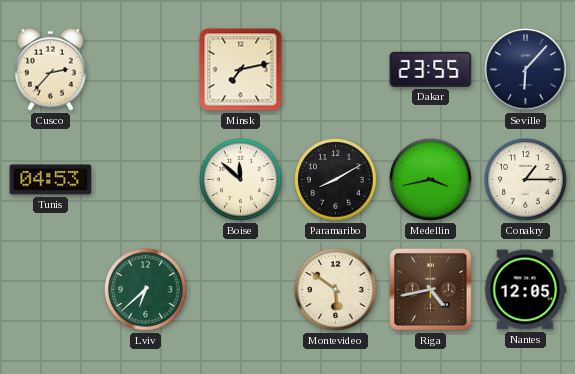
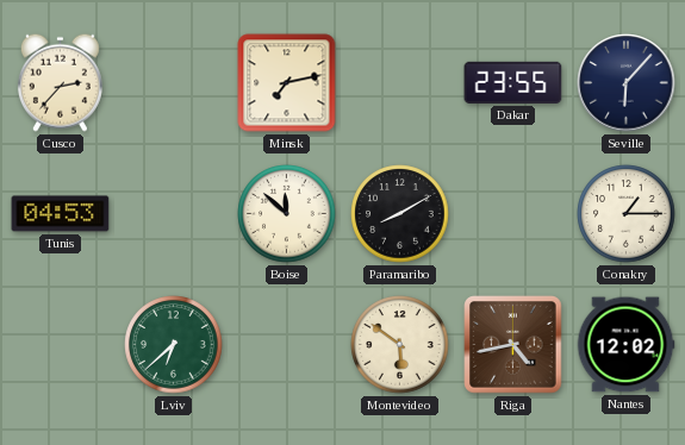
Medellin: 3:43 -> none
Nantes: 12:05 -> 12:02
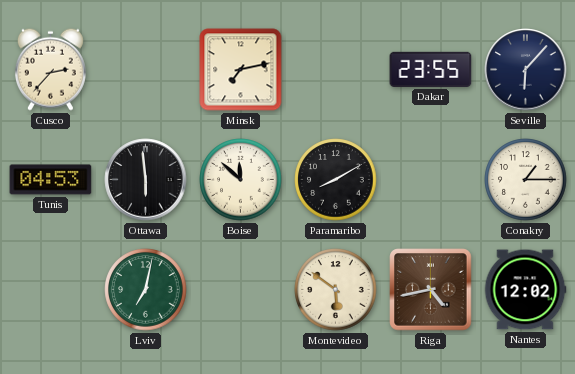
Ottawa: none -> 5:59
Lviv: 6:38 -> 7:02
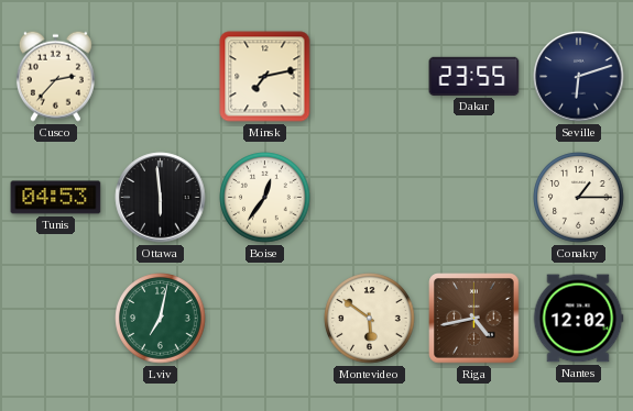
Seville: 6:07 -> 6:12
Boise: 11:52 -> 12:36
Paramaribo: 8:10 -> none
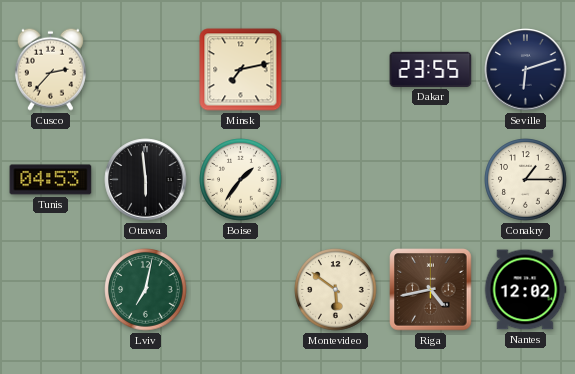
Boise: 12:36 -> 1:36
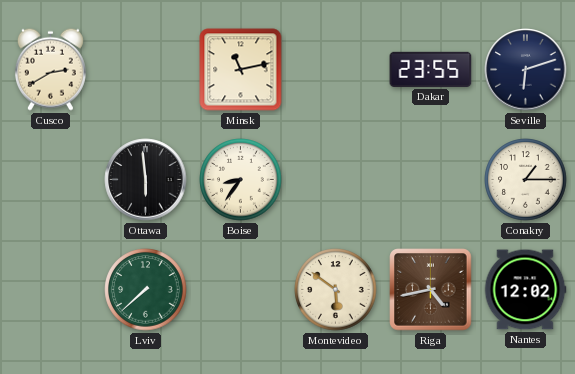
Cusco: 2:37 -> 2:40
Minsk: 7:13 -> 11:13
Tunis: 04:53 -> none
Boise: 1:36 -> 8:36
Lviv: 7:02 -> 7:38
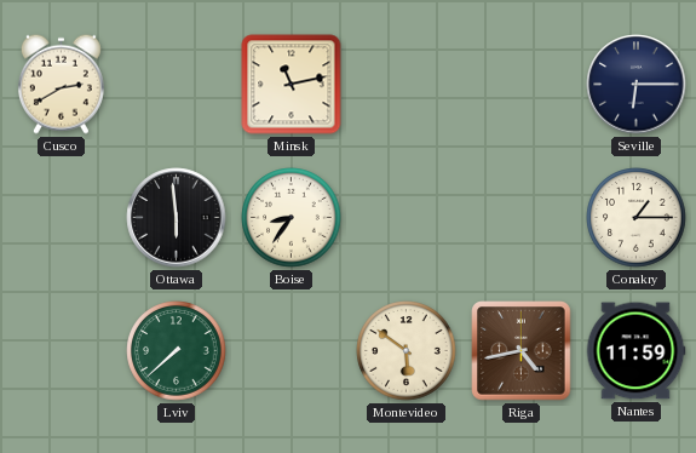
Dakar: 23:55 -> none
Seville: 6:12 -> 6:15
Nantes: 12:02 -> 11:59
